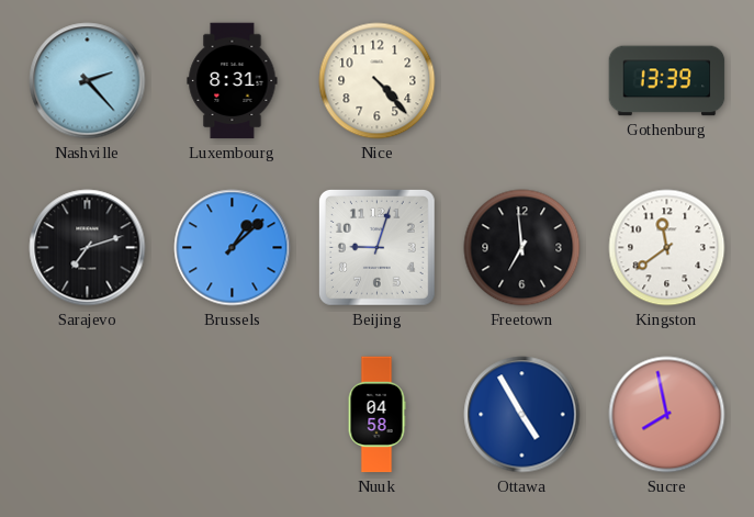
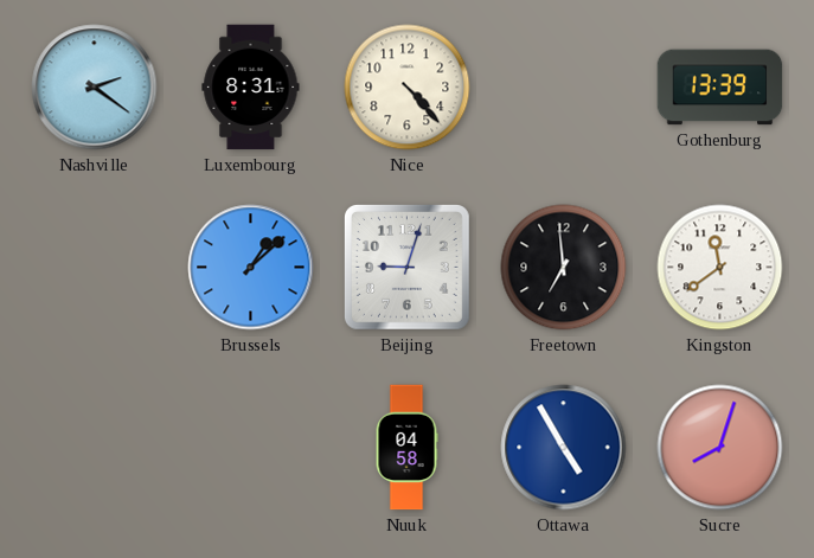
Nashville: 2:23 -> 2:21
Sarajevo: 7:12 -> none
Sucre: 7:58 -> 8:03
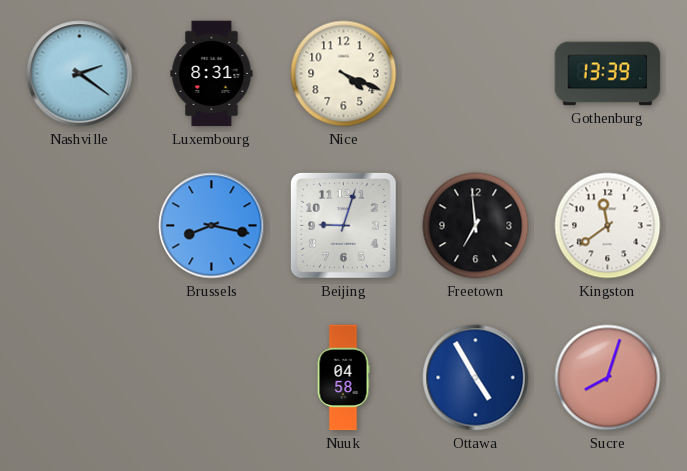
Nice: 4:23 -> 4:19
Brussels: 1:08 -> 8:17
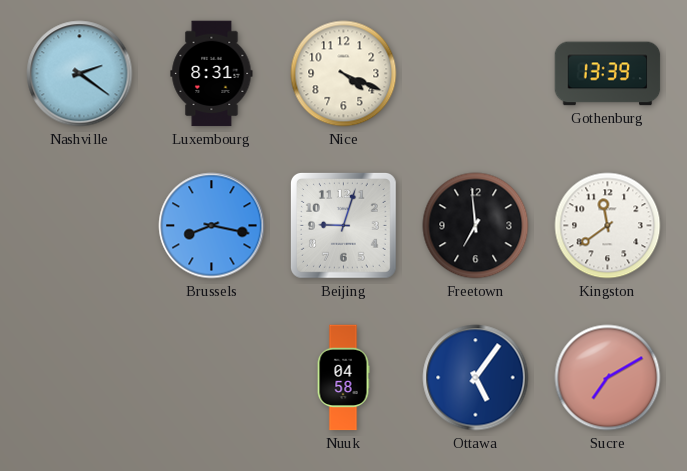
Ottawa: 4:55 -> 5:06
Sucre: 8:03 -> 7:10
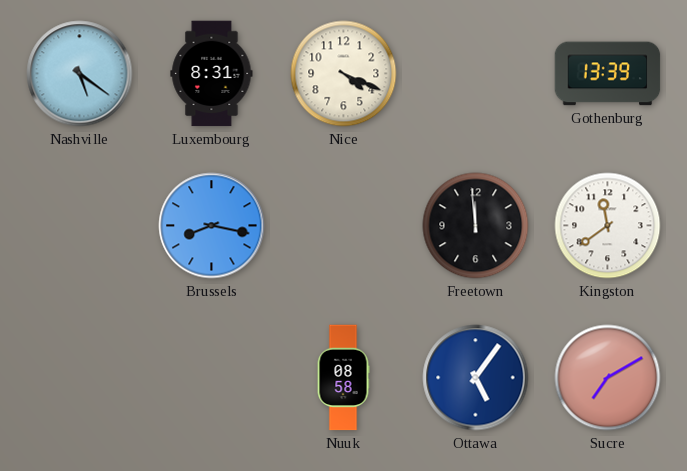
Nashville: 2:21 -> 5:21
Beijing: 9:03 -> none
Freetown: 6:59 -> 11:59
Nuuk: 04:58 -> 08:58
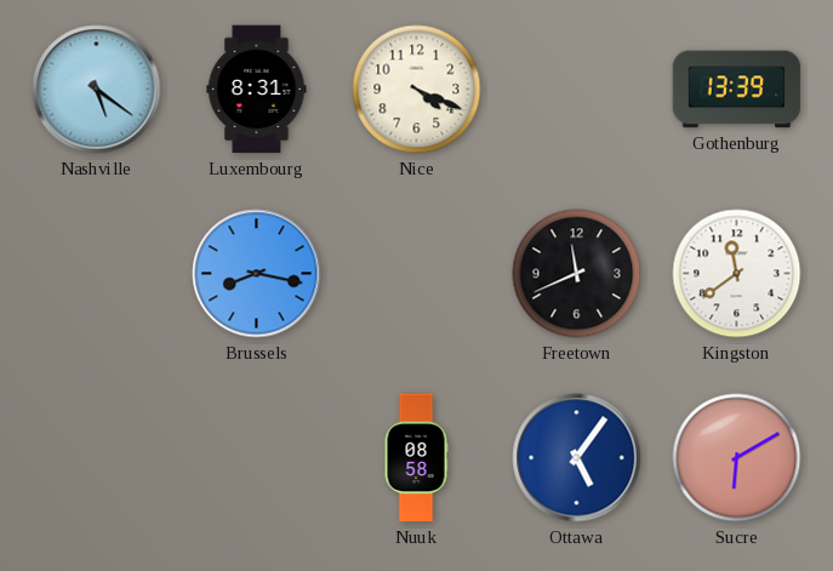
Freetown: 11:59 -> 11:41
Sucre: 7:10 -> 6:10
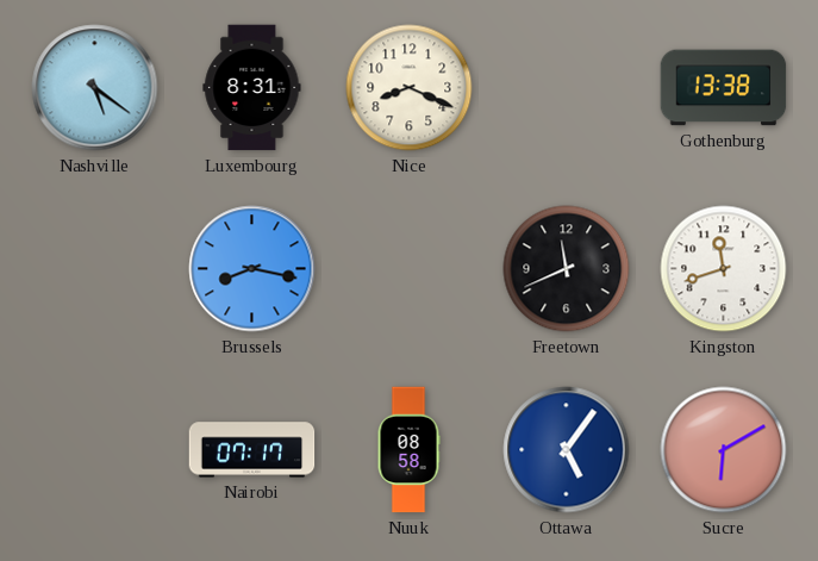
Nice: 4:19 -> 8:19
Gothenburg: 13:39 -> 13:38
Kingston: 11:39 -> 11:42
Nairobi: none -> 07:17
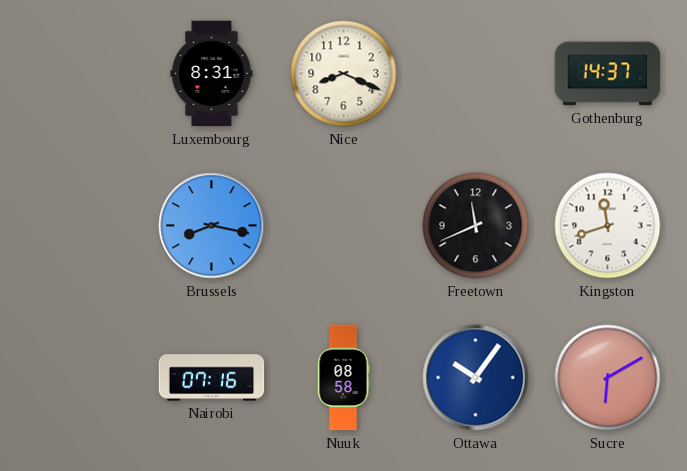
Nashville: 5:21 -> none
Gothenburg: 13:38 -> 14:37
Nairobi: 07:17 -> 07:16
Ottawa: 5:06 -> 10:06
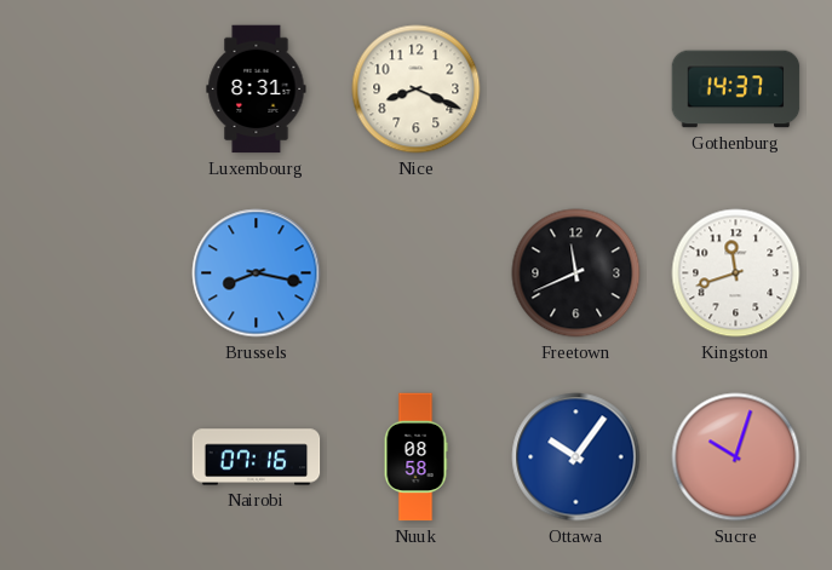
Sucre: 6:10 -> 10:03
